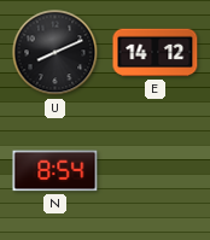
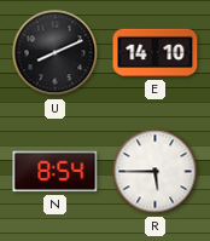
E: 14:12 -> 14:10
R: none -> 5:45
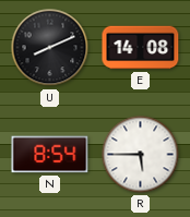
E: 14:10 -> 14:08
